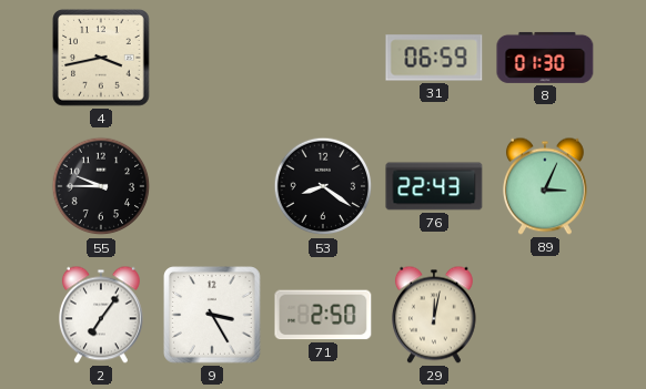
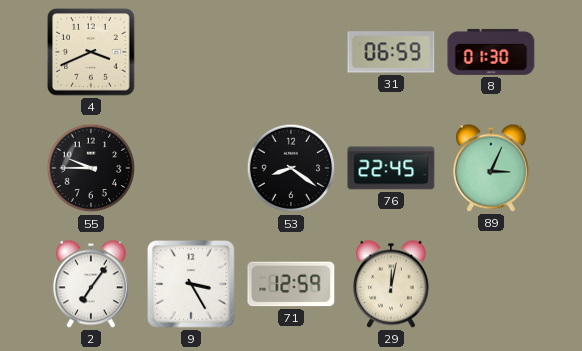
4: 3:43 -> 3:41
76: 22:43 -> 22:45
71: 2:50 -> 12:59
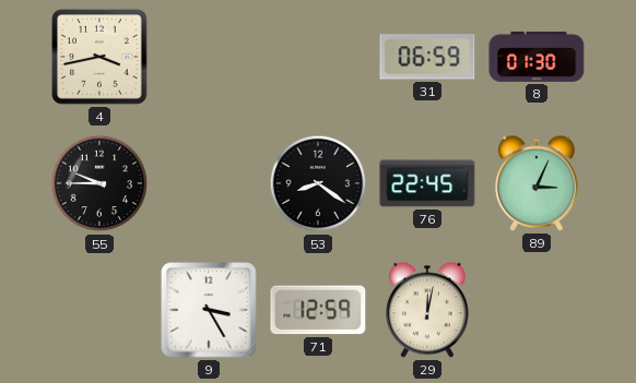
4: 3:41 -> 3:43
2: 7:06 -> none
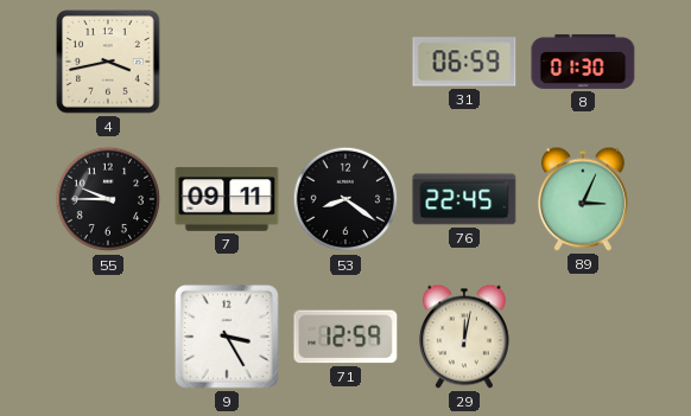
7: none -> 09:11
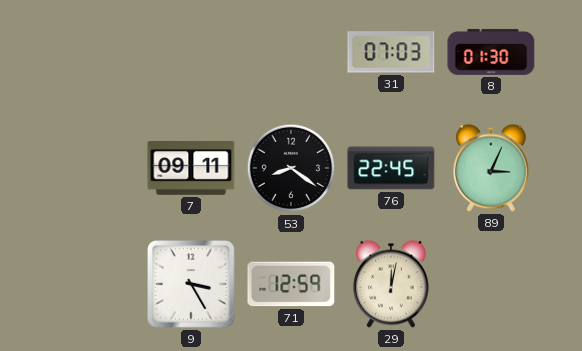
4: 3:43 -> none
31: 06:59 -> 07:03
55: 9:45 -> none
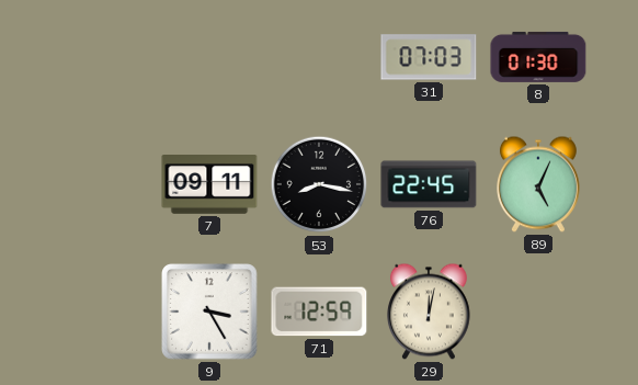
53: 8:21 -> 8:17
89: 3:04 -> 5:04
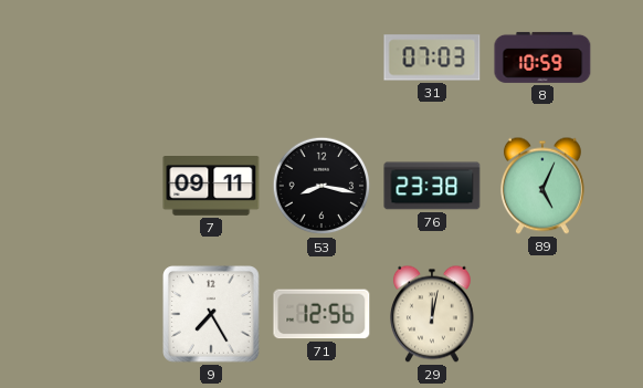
8: 01:30 -> 10:59
76: 22:45 -> 23:38
9: 3:25 -> 7:25
71: 12:59 -> 12:56
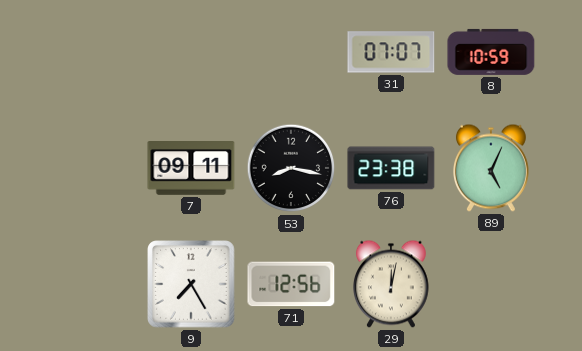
31: 07:03 -> 07:07
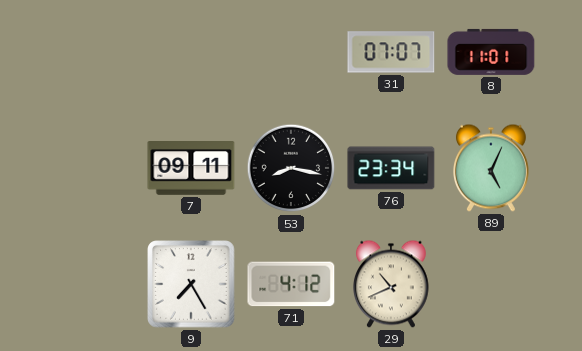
8: 10:59 -> 11:01
76: 23:38 -> 23:34
71: 12:56 -> 4:12
29: 12:02 -> 10:41
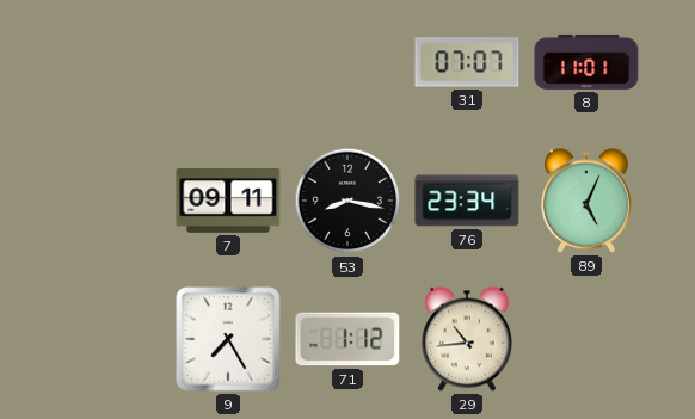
71: 4:12 -> 1:12
29: 10:41 -> 10:44
